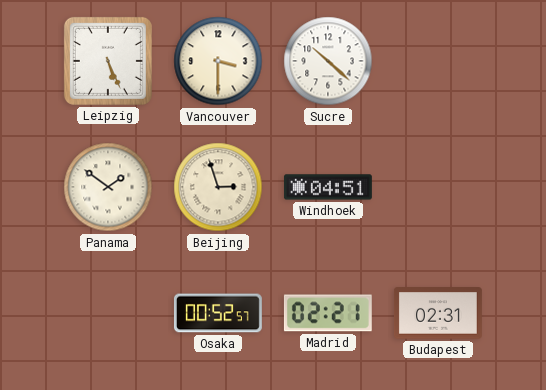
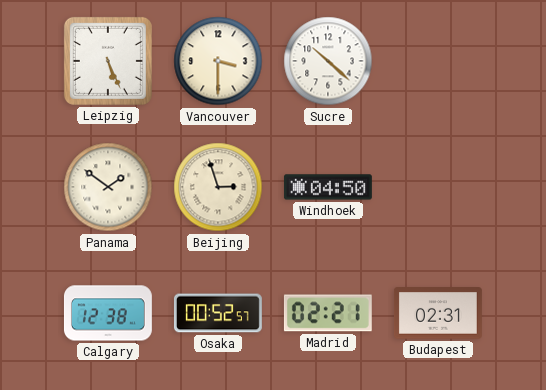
Windhoek: 04:51 -> 04:50
Calgary: none -> 12:38
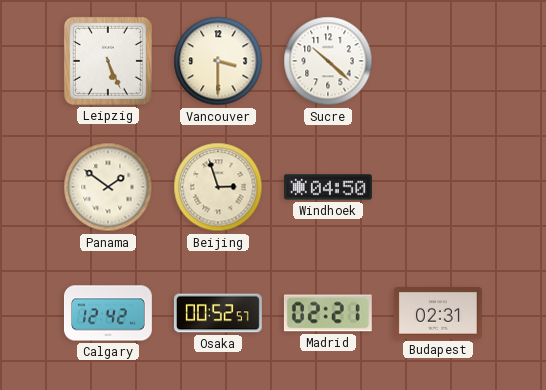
Calgary: 12:38 -> 12:42
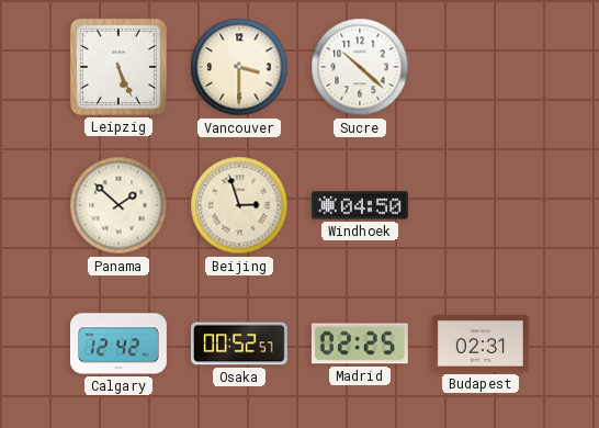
Panama: 1:51 -> 1:52
Madrid: 02:21 -> 02:25
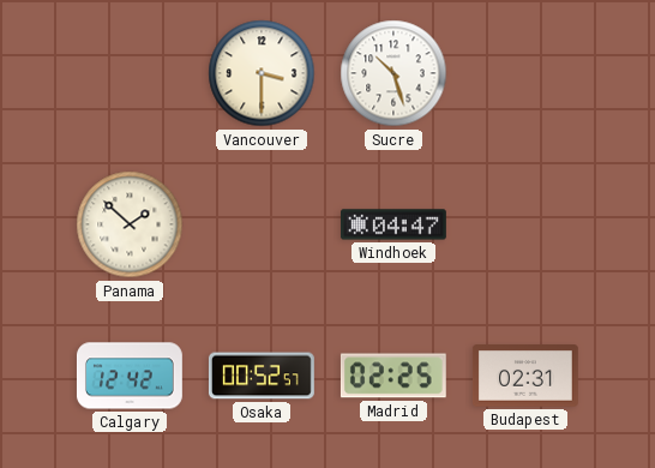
Leipzig: 5:26 -> none
Sucre: 10:22 -> 10:27
Beijing: 2:57 -> none
Windhoek: 04:50 -> 04:47
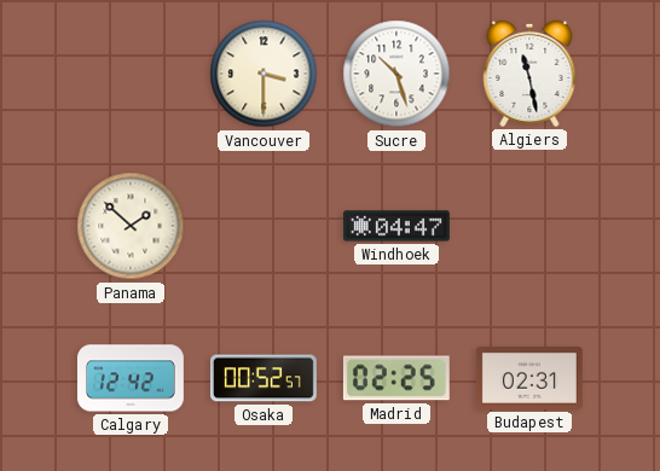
Algiers: none -> 11:28
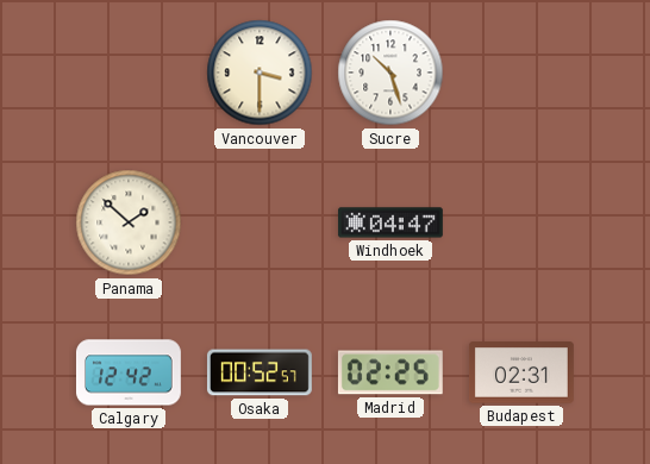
Algiers: 11:28 -> none
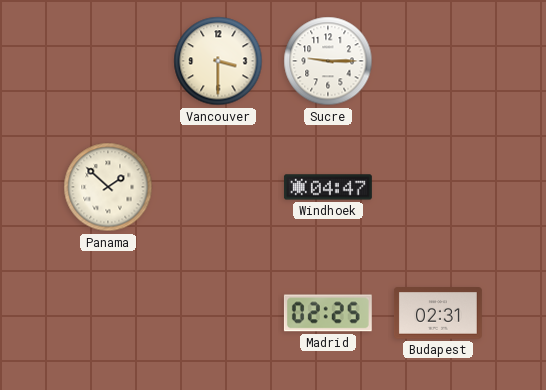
Sucre: 10:27 -> 9:15
Calgary: 12:42 -> none
Osaka: 00:52 -> none
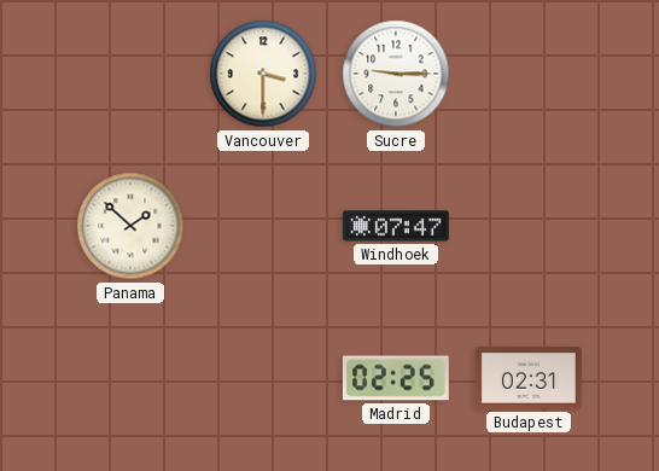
Windhoek: 04:47 -> 07:47
